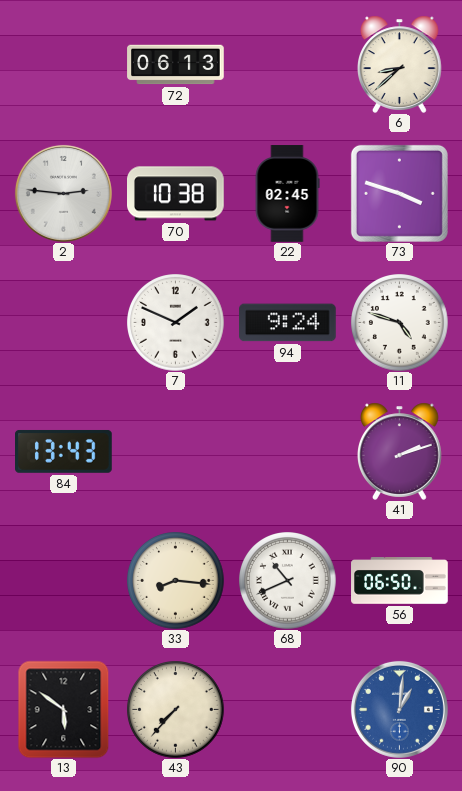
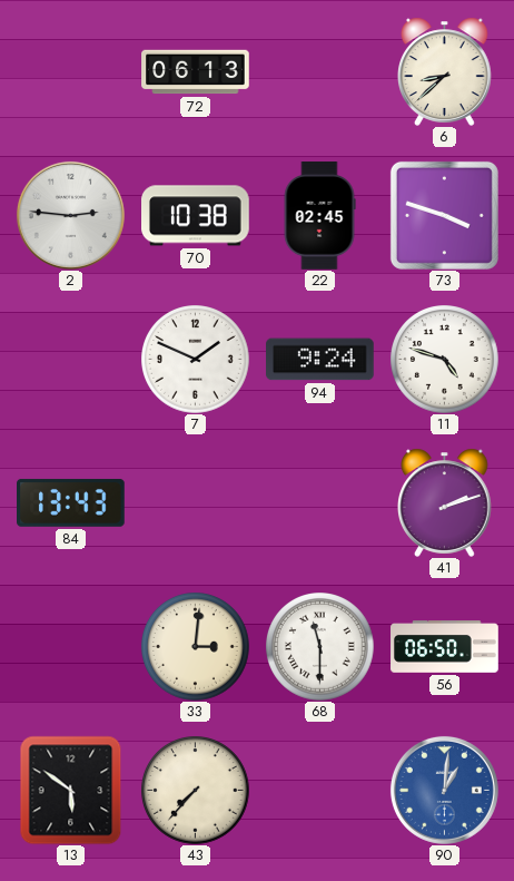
33: 8:16 -> 3:01
68: 10:41 -> 11:30
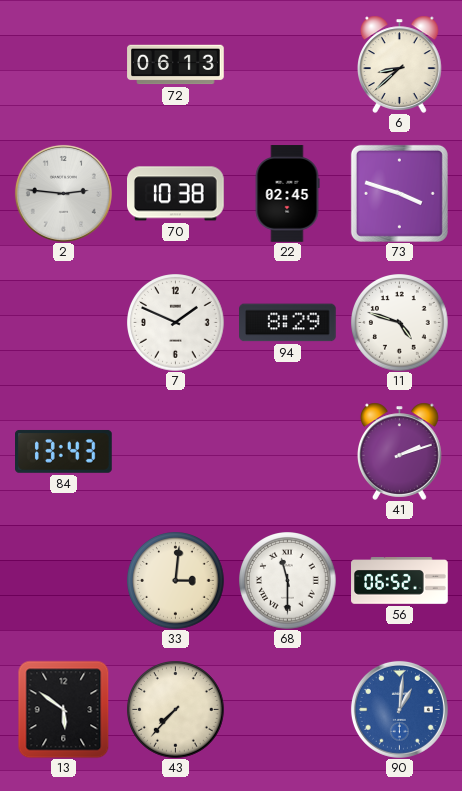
94: 9:24 -> 8:29
56: 06:50 -> 06:52
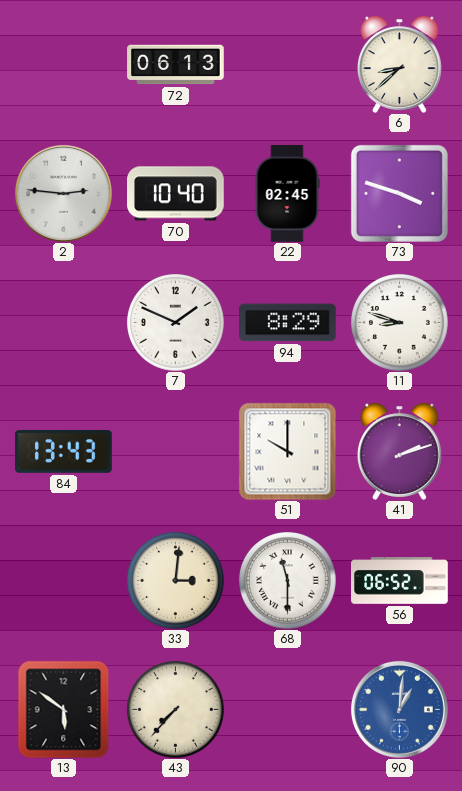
70: 10:38 -> 10:40
11: 4:48 -> 8:48
51: none -> 10:00
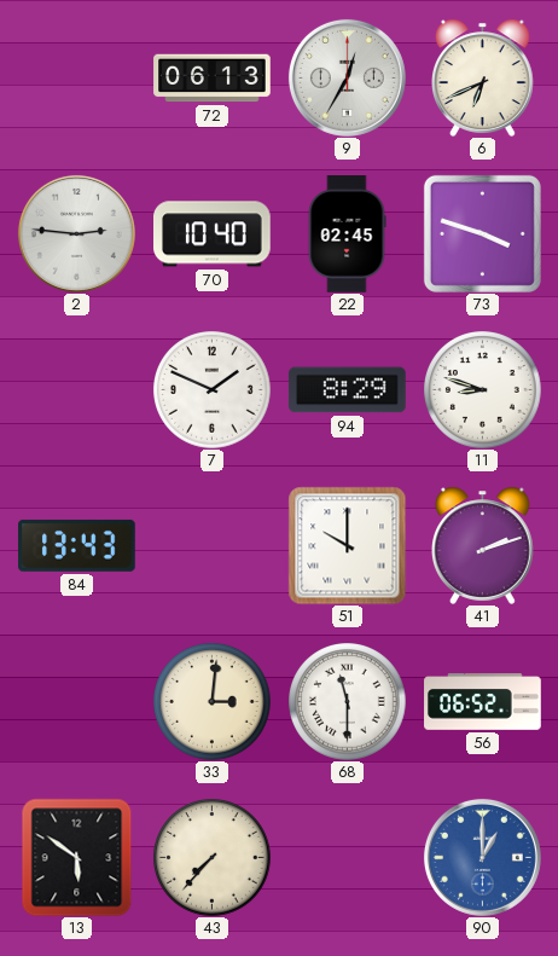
9: none -> 12:35
6: 8:38 -> 6:41
90: 1:01 -> 1:00
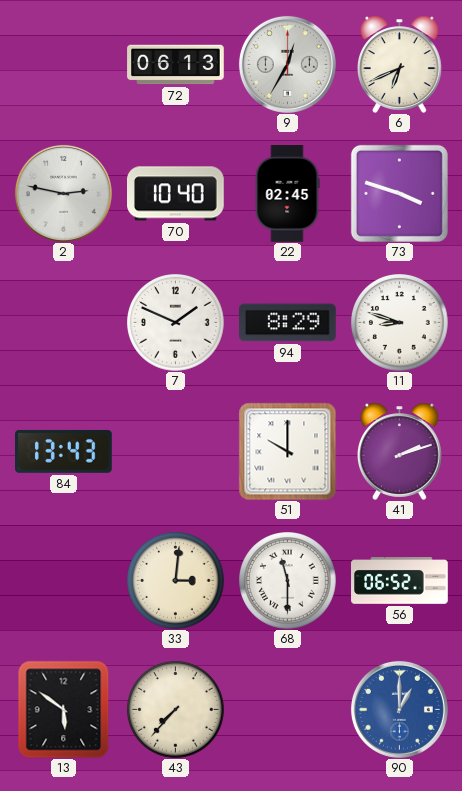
2: 2:46 -> 2:47
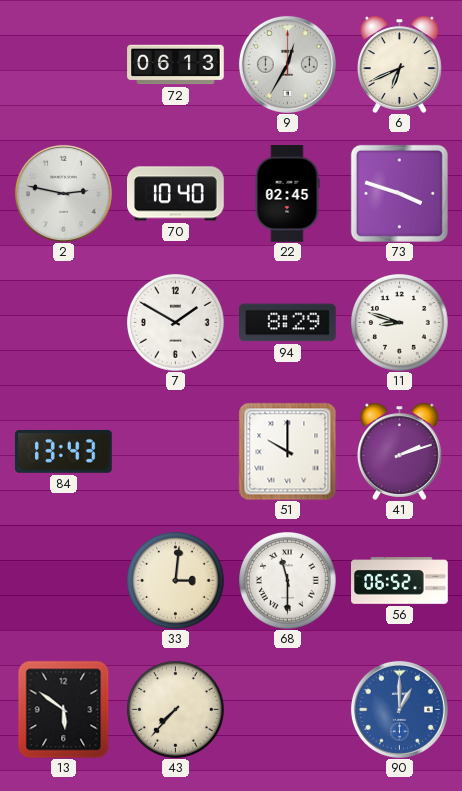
7: 1:49 -> 1:50
